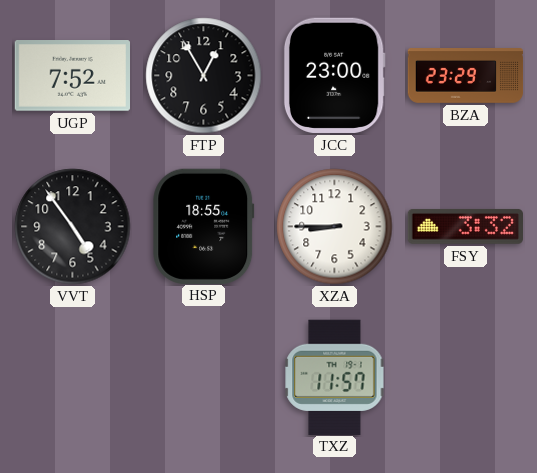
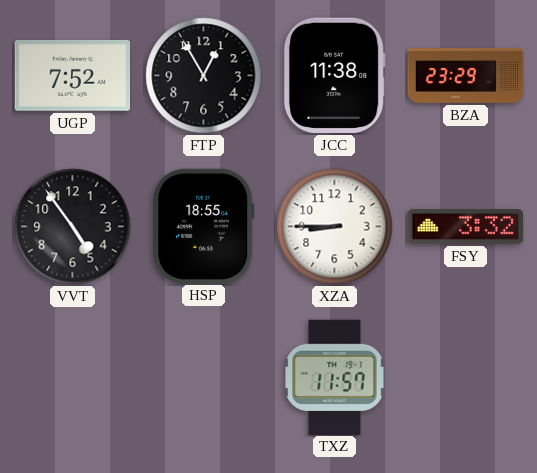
JCC: 23:00 -> 11:38
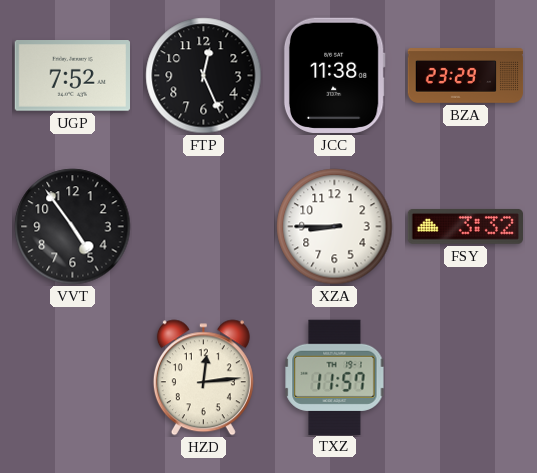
FTP: 12:55 -> 12:26
HSP: 18:55 -> none
HZD: none -> 12:14
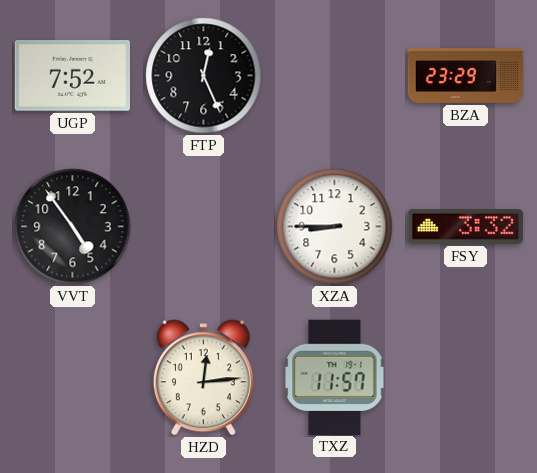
JCC: 11:38 -> none
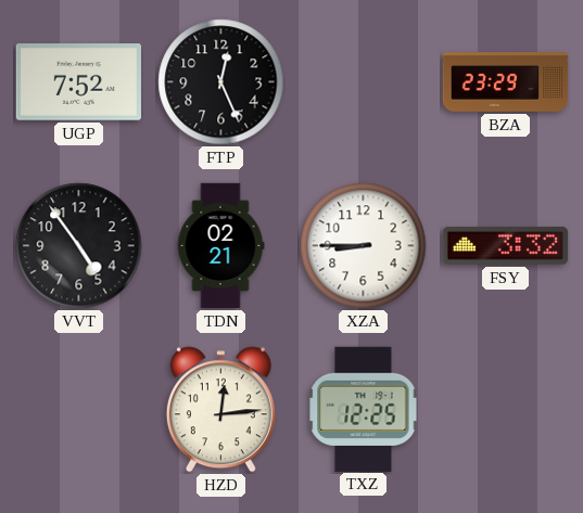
TDN: none -> 02:21
TXZ: 11:57 -> 12:25
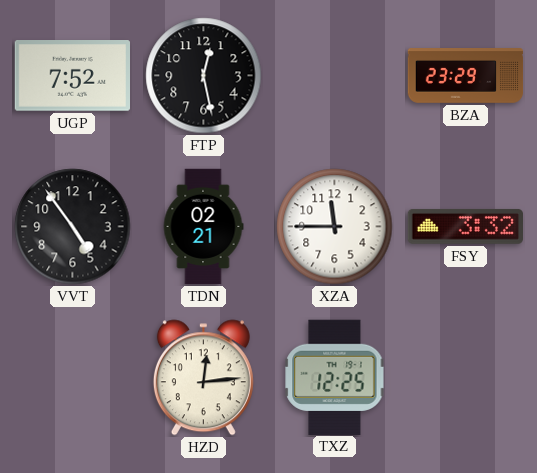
FTP: 12:26 -> 12:28
XZA: 8:45 -> 11:45
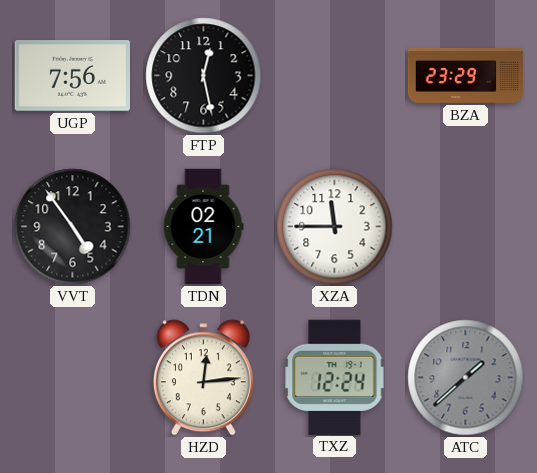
UGP: 7:52 -> 7:56
FSY: 3:32 -> none
TXZ: 12:25 -> 12:24
ATC: none -> 1:38
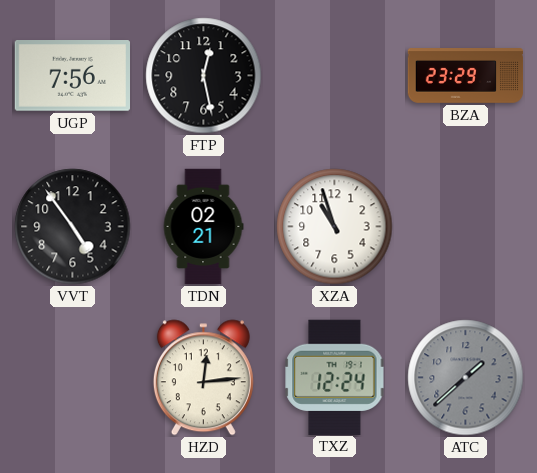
XZA: 11:45 -> 10:57
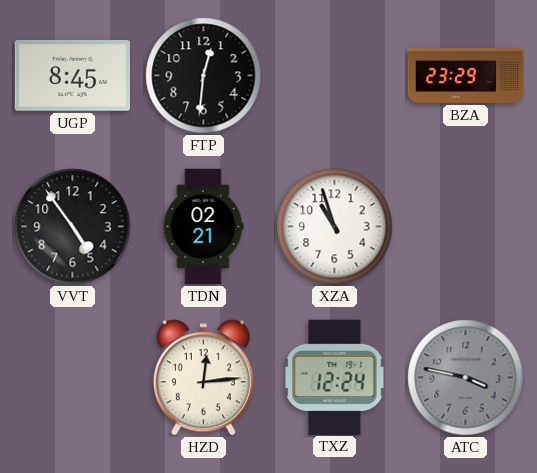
UGP: 7:56 -> 8:45
FTP: 12:28 -> 12:31
ATC: 1:38 -> 3:47
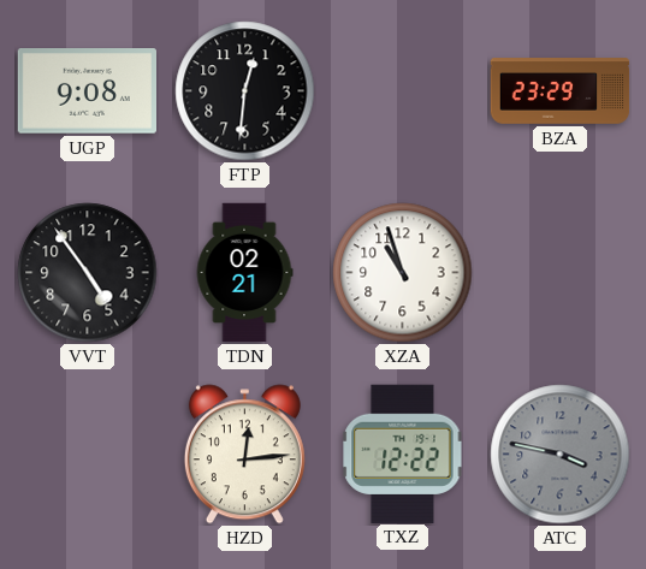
UGP: 8:45 -> 9:08
TXZ: 12:24 -> 12:22
